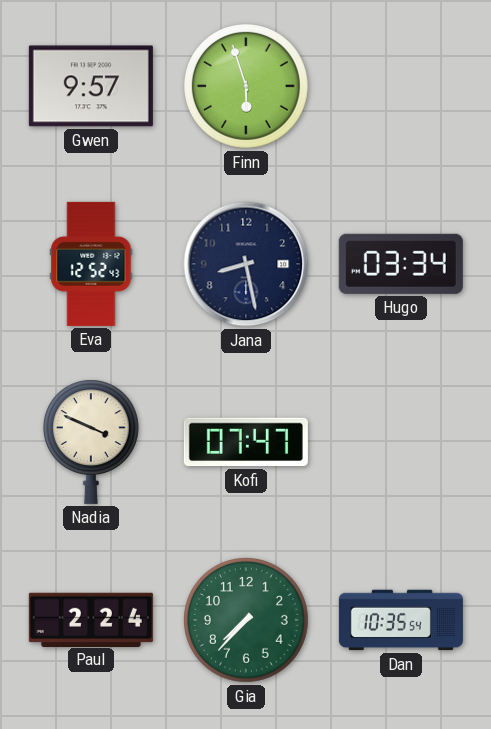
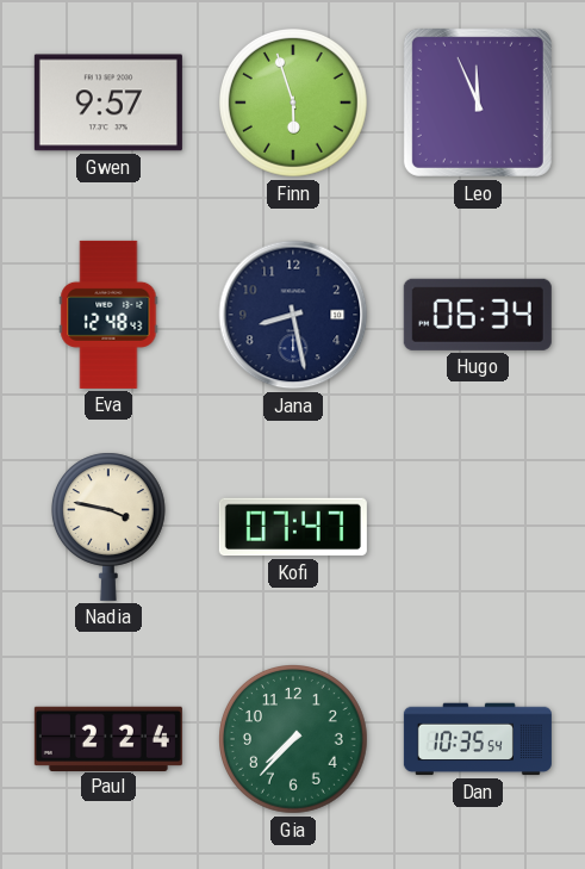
Leo: none -> 11:56
Eva: 12:52 -> 12:48
Hugo: 03:34 -> 06:34
Nadia: 3:49 -> 3:47
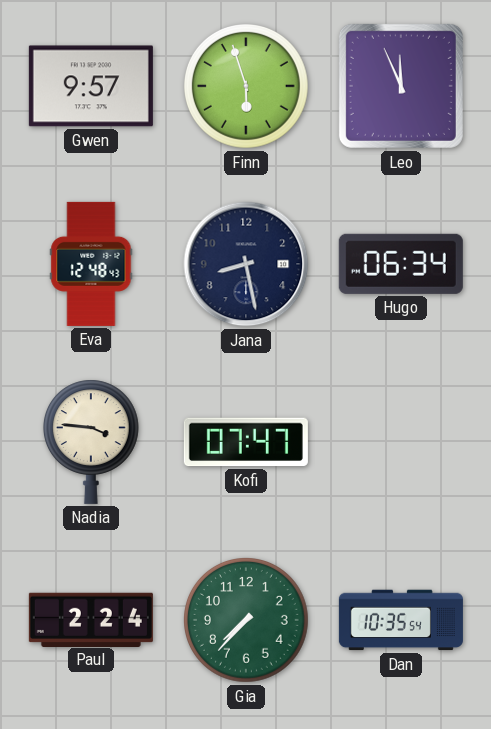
Nadia: 3:47 -> 3:46
